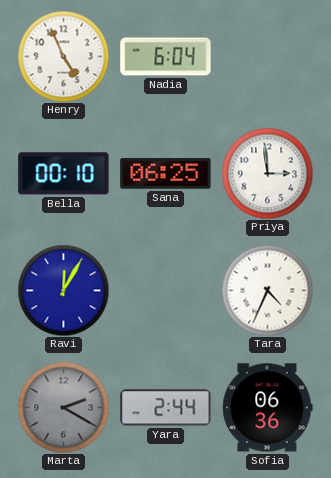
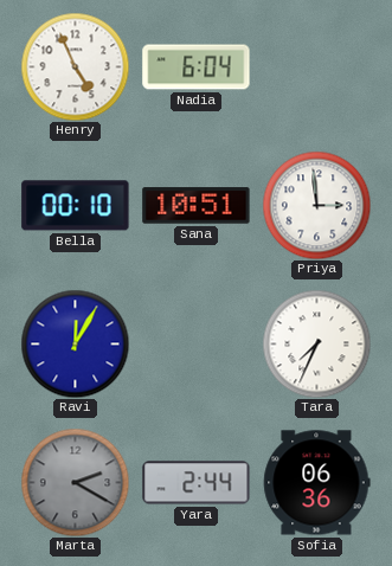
Sana: 06:25 -> 10:51
Tara: 4:34 -> 7:34
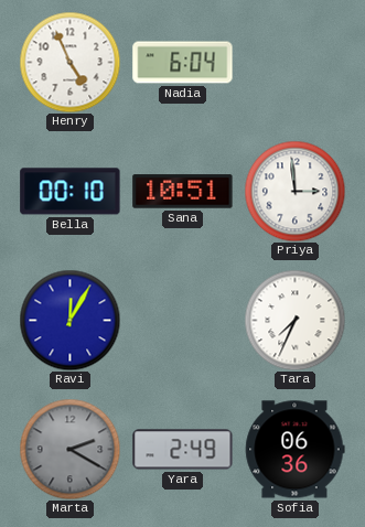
Yara: 2:44 -> 2:49
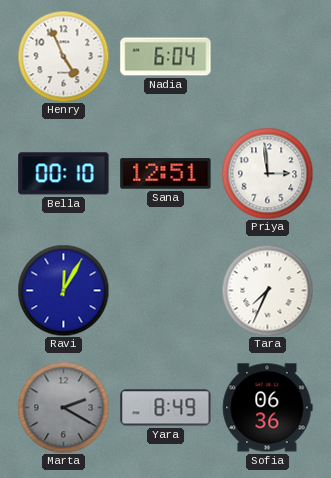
Sana: 10:51 -> 12:51
Yara: 2:49 -> 8:49
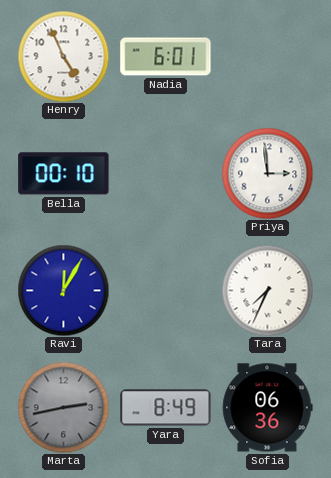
Nadia: 6:04 -> 6:01
Sana: 12:51 -> none
Marta: 2:20 -> 2:43
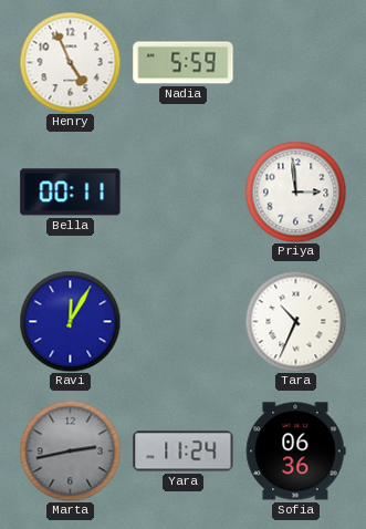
Nadia: 6:01 -> 5:59
Bella: 00:10 -> 00:11
Tara: 7:34 -> 10:34
Yara: 8:49 -> 11:24
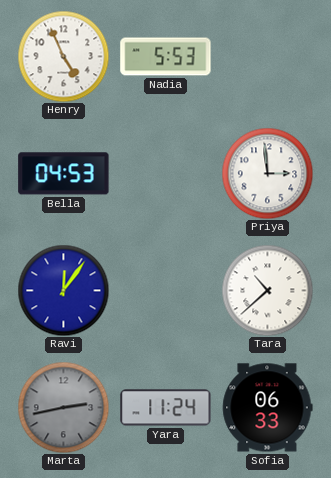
Nadia: 5:59 -> 5:53
Bella: 00:11 -> 04:53
Ravi: 12:05 -> 12:06
Tara: 10:34 -> 10:38
Sofia: 06:36 -> 06:33
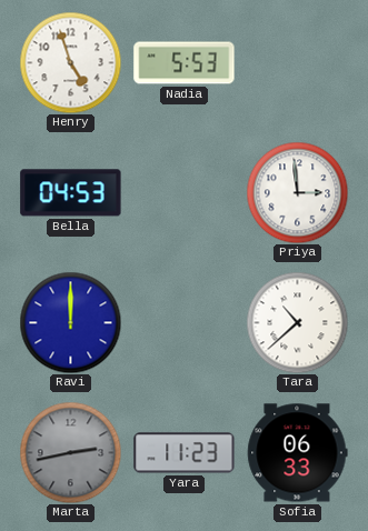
Henry: 4:56 -> 4:57
Ravi: 12:06 -> 12:00
Yara: 11:24 -> 11:23
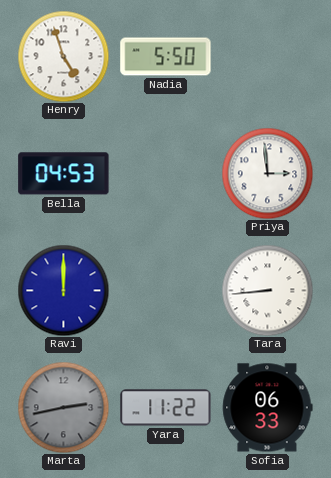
Nadia: 5:53 -> 5:50
Tara: 10:38 -> 8:44
Yara: 11:23 -> 11:22
